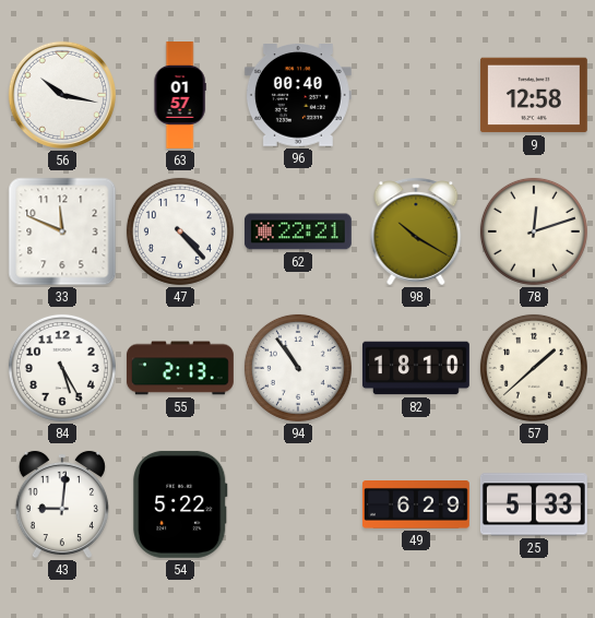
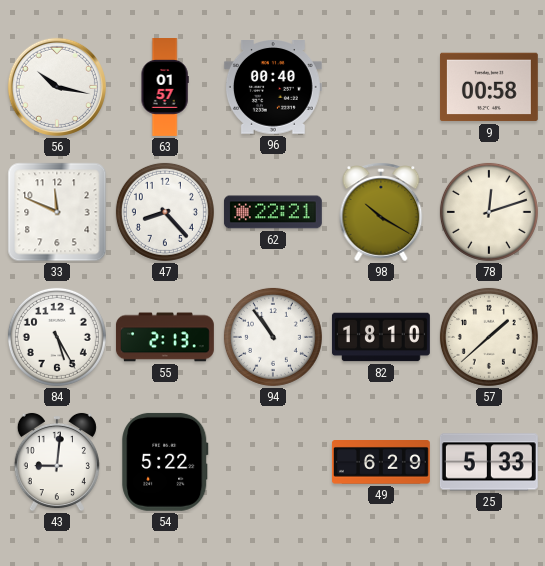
9: 12:58 -> 00:58
47: 4:23 -> 8:23
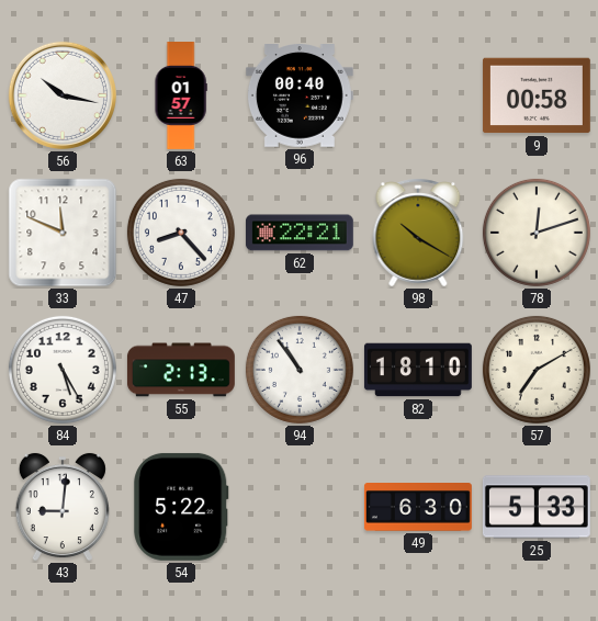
57: 1:38 -> 7:10
49: 6:29 -> 6:30
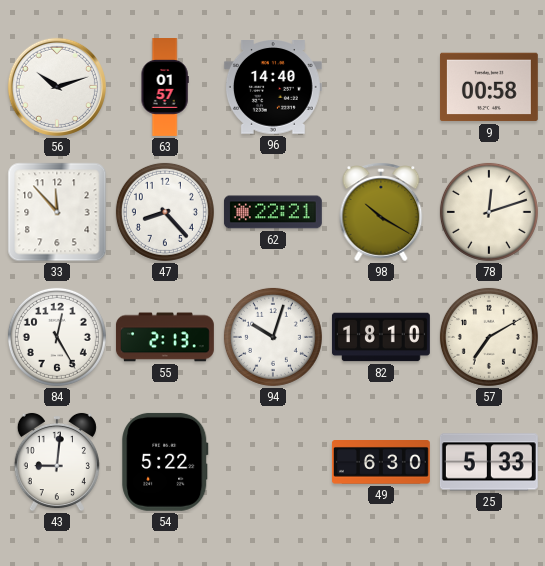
56: 10:17 -> 10:12
96: 00:40 -> 14:40
33: 11:49 -> 11:53
84: 5:25 -> 12:25
94: 10:54 -> 10:03
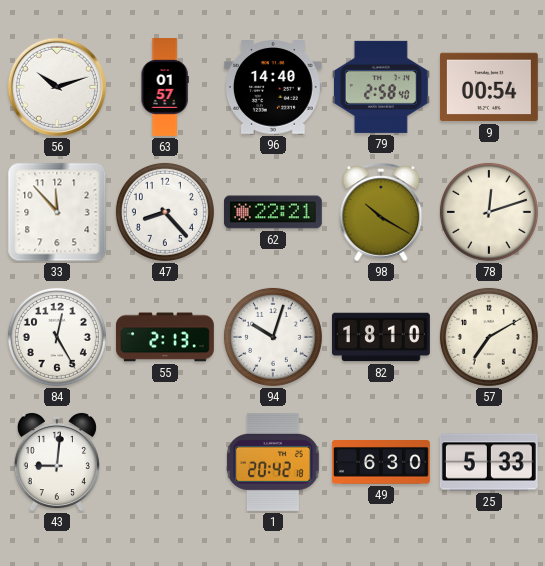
79: none -> 2:58
9: 00:58 -> 00:54
54: 5:22 -> none
1: none -> 20:42
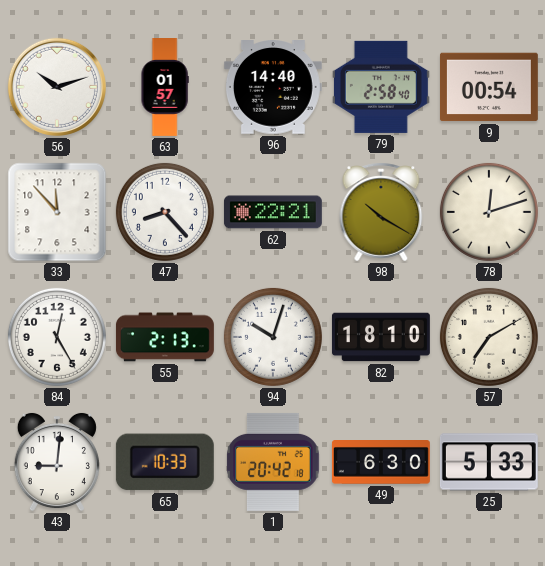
65: none -> 10:33
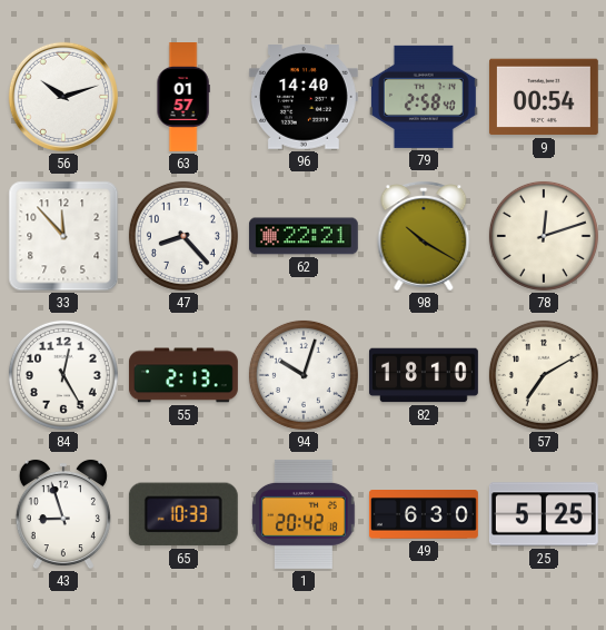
43: 9:01 -> 8:57
25: 5:33 -> 5:25
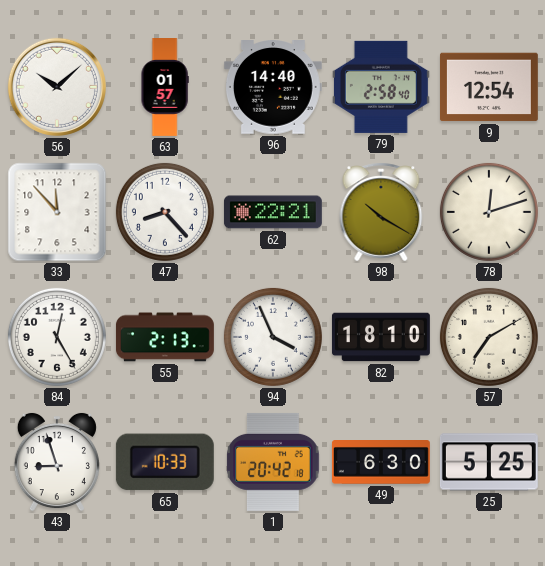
56: 10:12 -> 10:08
9: 00:54 -> 12:54
94: 10:03 -> 3:56
